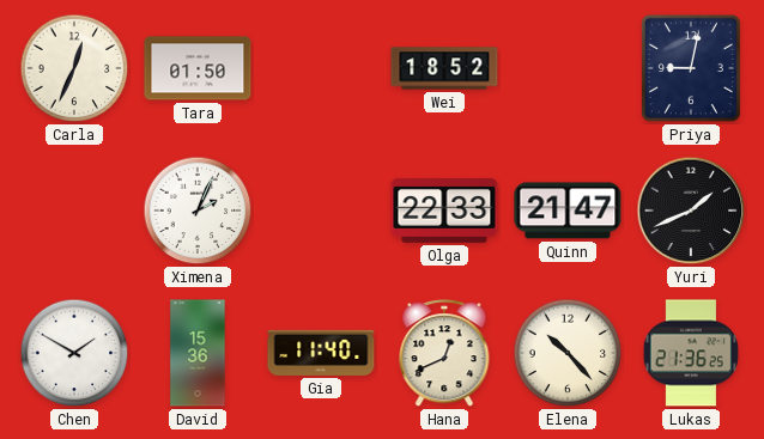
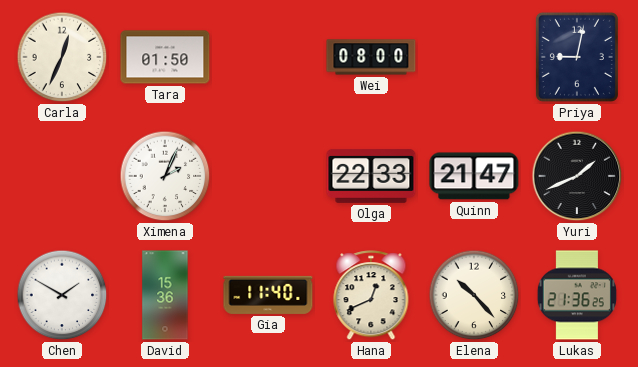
Wei: 18:52 -> 08:00
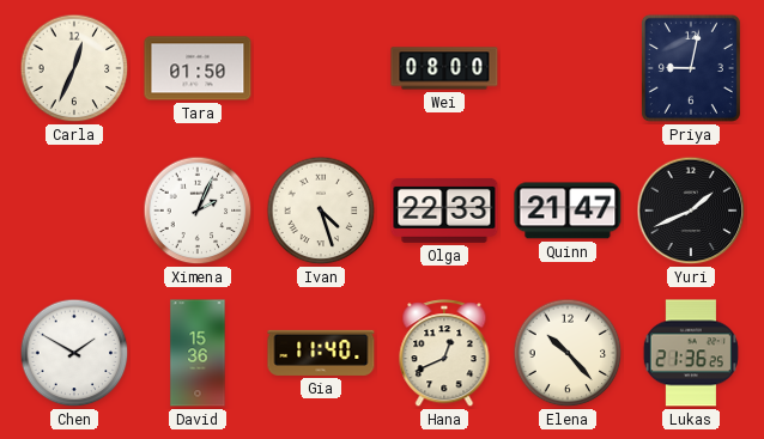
Ivan: none -> 4:27
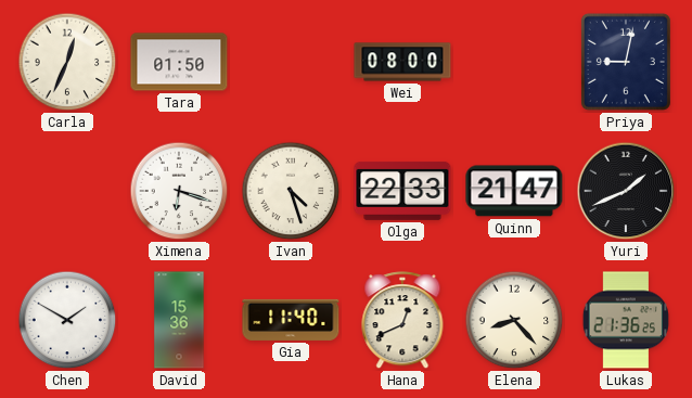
Ximena: 2:04 -> 6:18
Elena: 10:23 -> 8:23
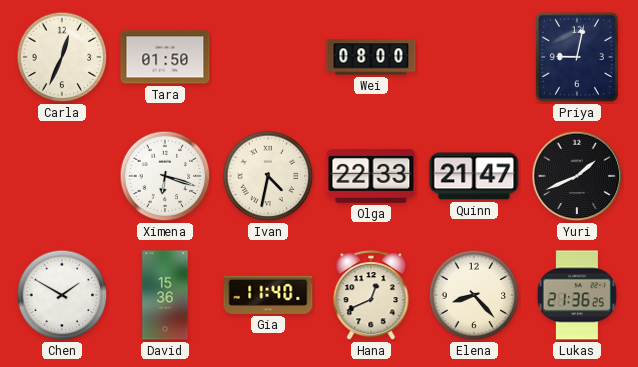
Ivan: 4:27 -> 4:32
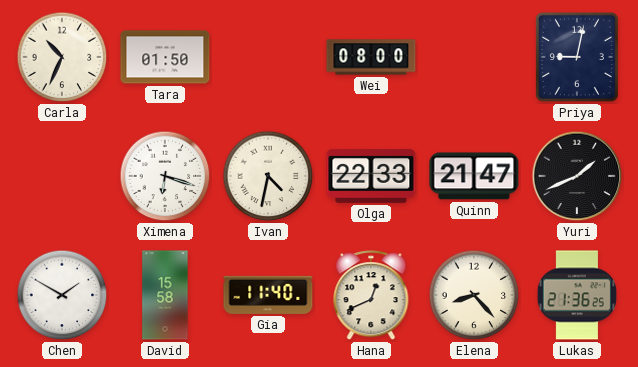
Carla: 12:34 -> 10:34
David: 15:36 -> 15:58
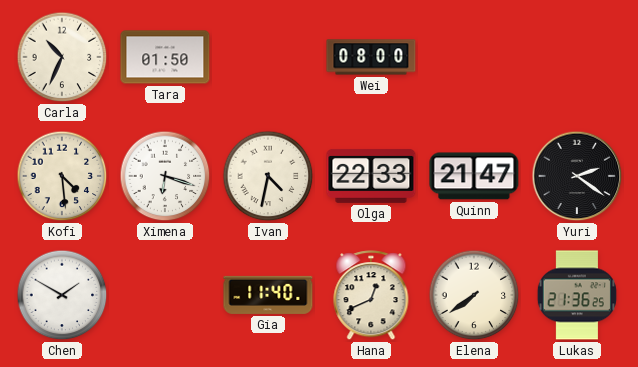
Priya: 9:02 -> none
Kofi: none -> 4:29
Yuri: 1:41 -> 2:21
David: 15:58 -> none
Elena: 8:23 -> 7:39
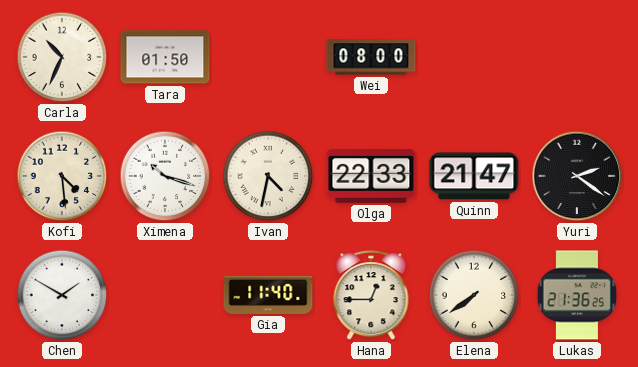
Ximena: 6:18 -> 10:18
Hana: 12:41 -> 12:45
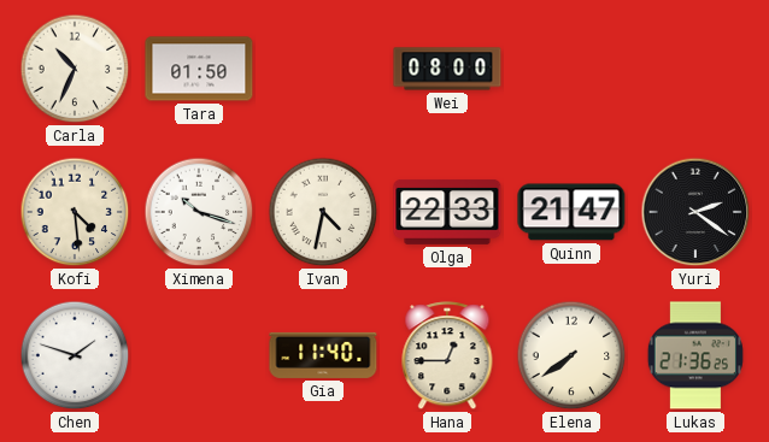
Chen: 1:50 -> 1:48
